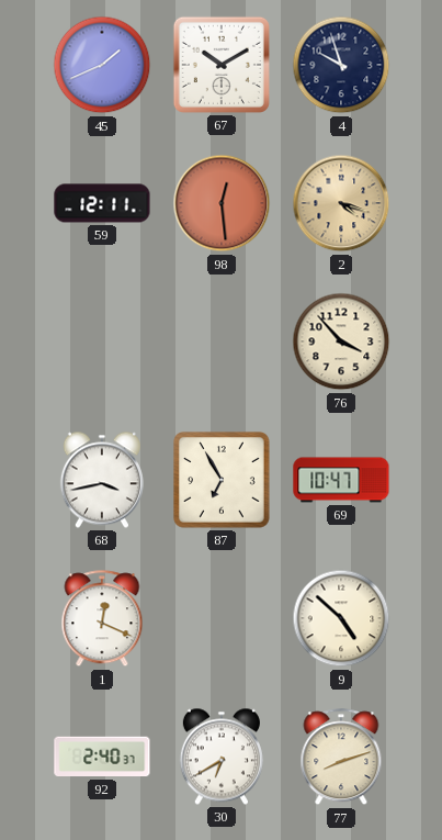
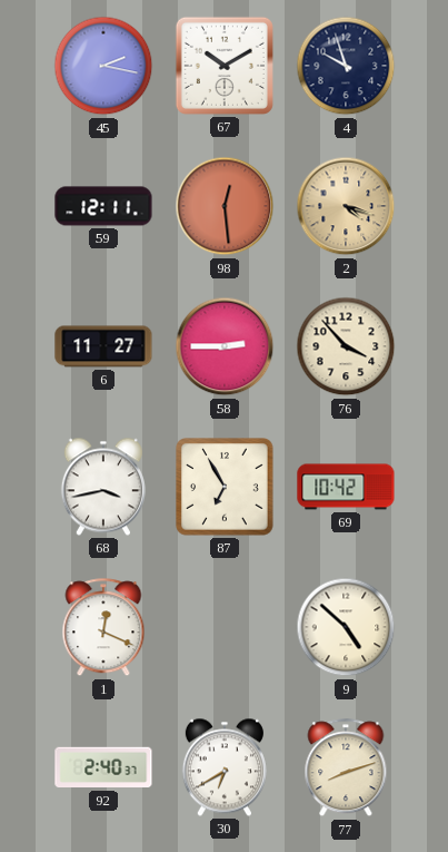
45: 1:41 -> 2:17
6: none -> 11:27
58: none -> 2:45
69: 10:47 -> 10:42
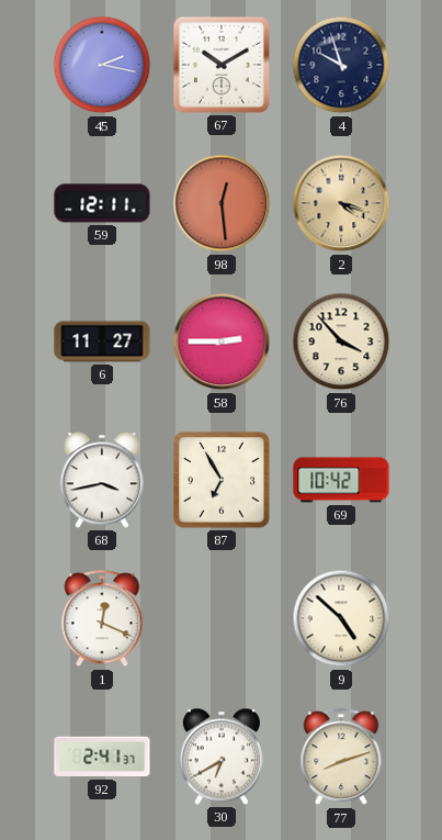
92: 2:40 -> 2:41
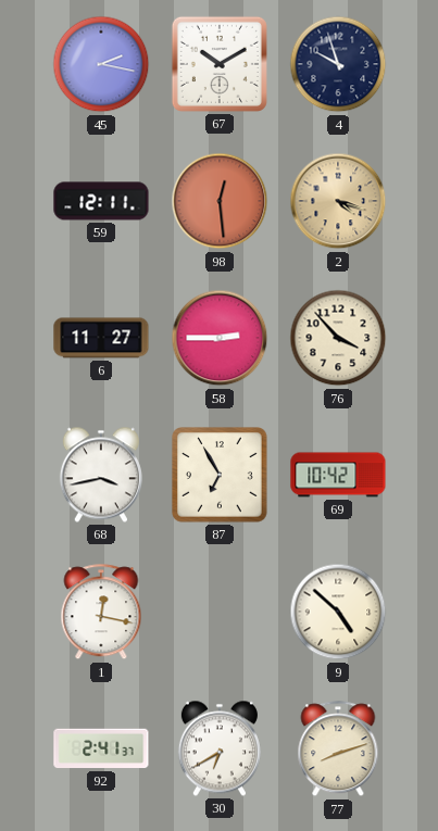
1: 12:19 -> 12:17
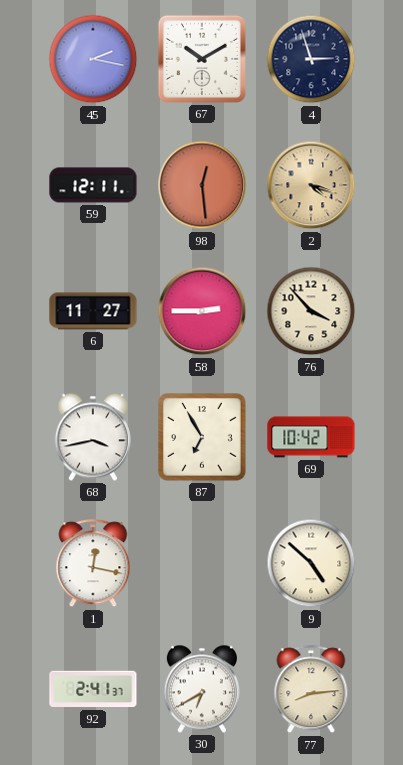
4: 9:57 -> 2:57
77: 8:12 -> 8:14
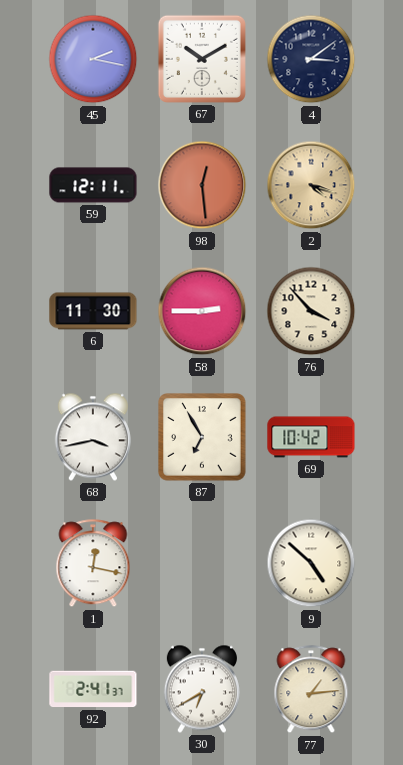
4: 2:57 -> 3:09
6: 11:27 -> 11:30
77: 8:14 -> 1:14
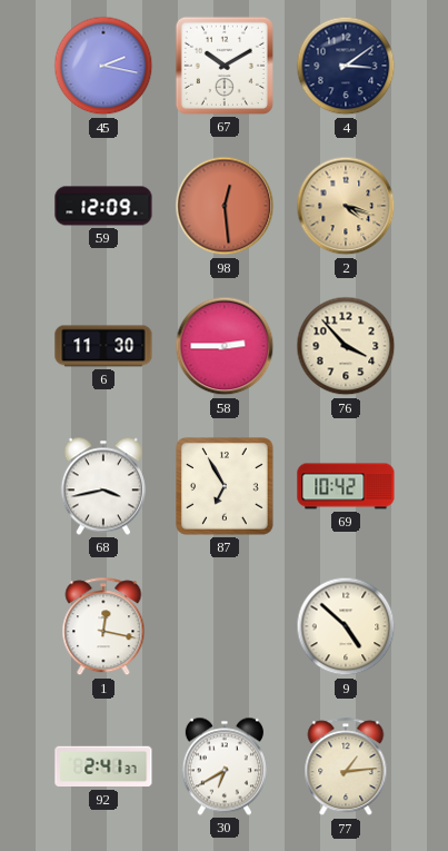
59: 12:11 -> 12:09
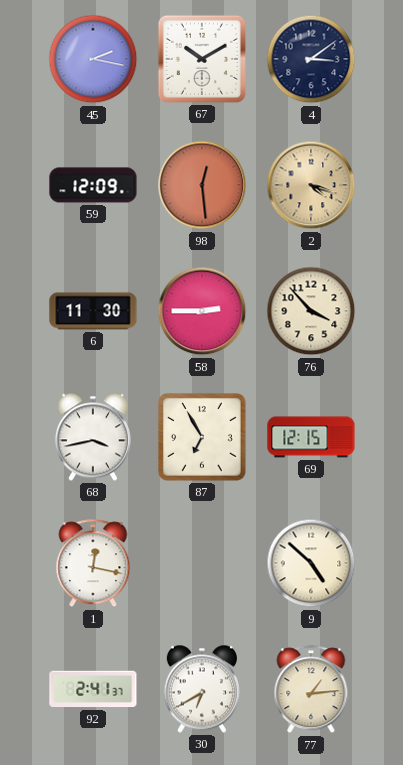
69: 10:42 -> 12:15
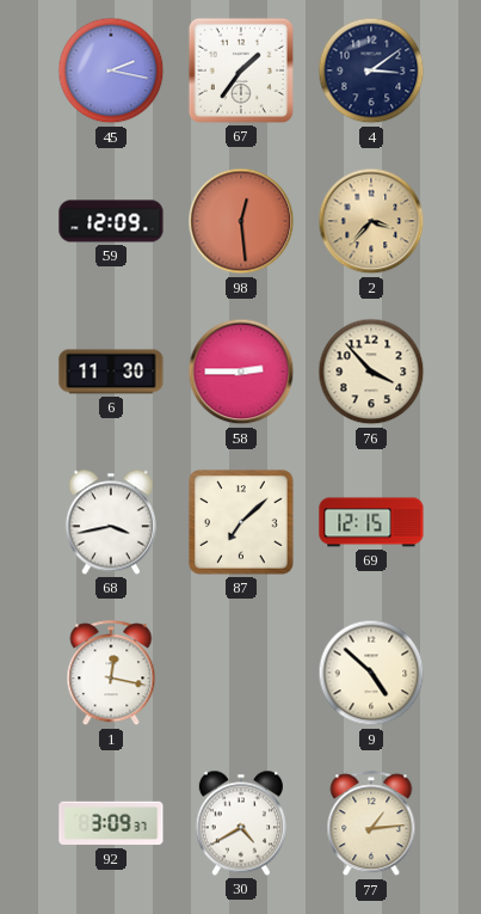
67: 10:10 -> 1:36
2: 4:18 -> 3:37
87: 6:55 -> 7:08
92: 2:41 -> 3:09
30: 6:40 -> 4:40
